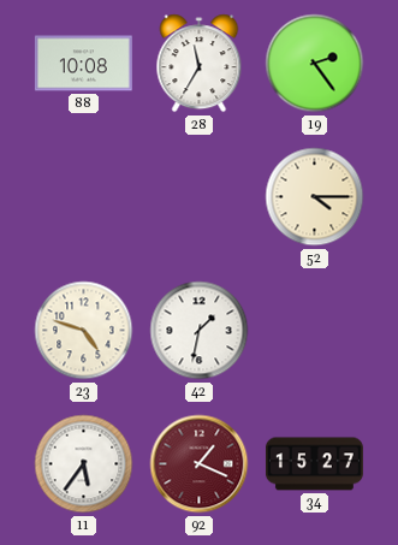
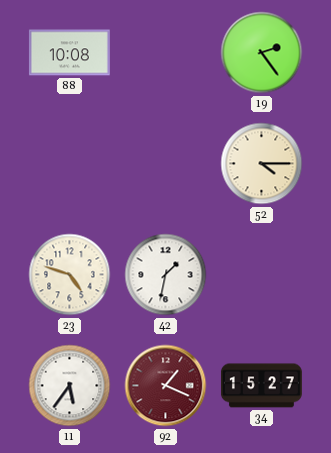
28: 11:35 -> none
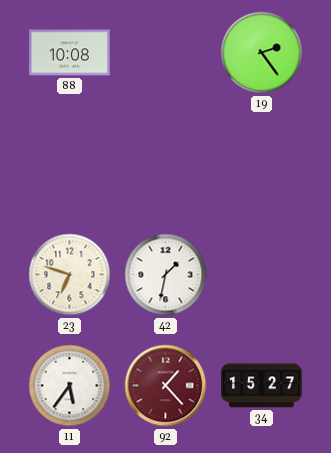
52: 4:15 -> none
23: 4:48 -> 6:48
92: 1:19 -> 1:23
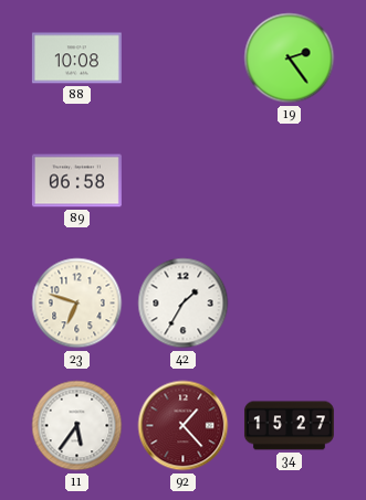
89: none -> 06:58
42: 1:32 -> 1:35
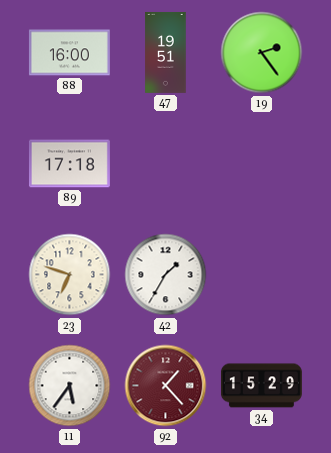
88: 10:08 -> 16:00
47: none -> 19:51
89: 06:58 -> 17:18
34: 15:27 -> 15:29
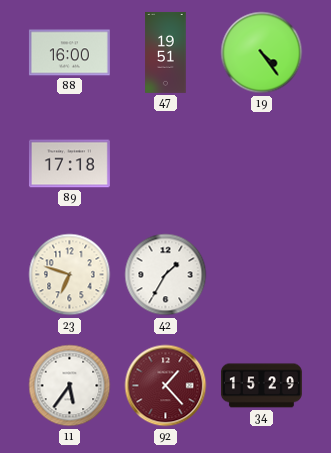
19: 2:24 -> 4:24
